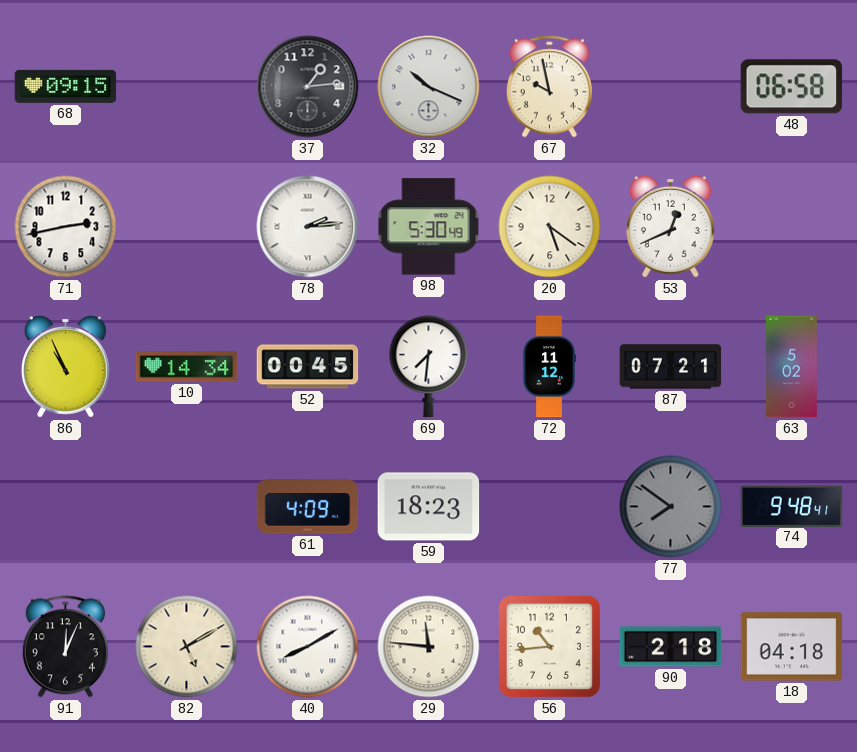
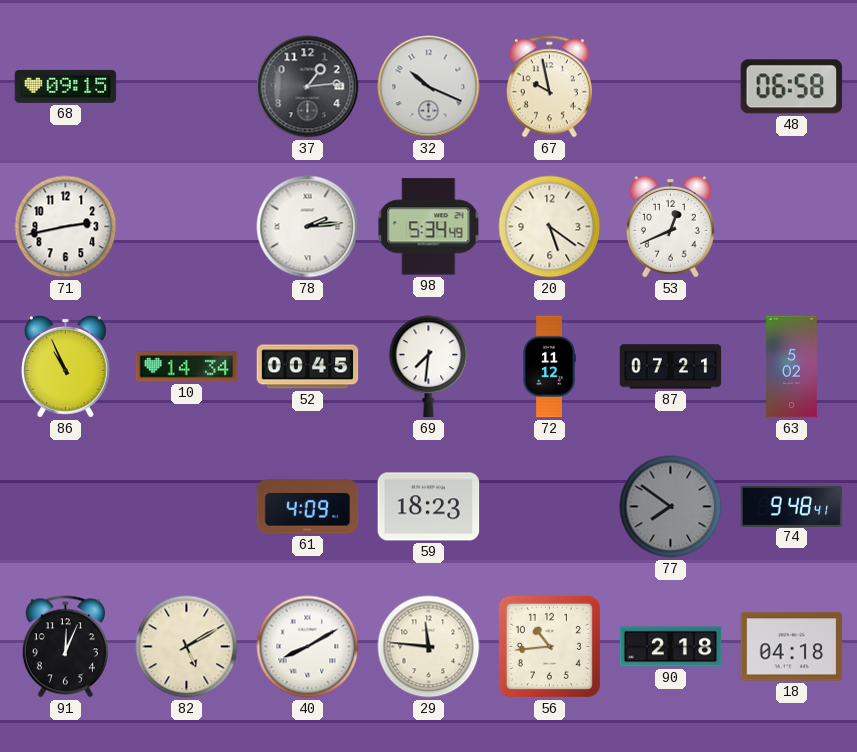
98: 5:30 -> 5:34
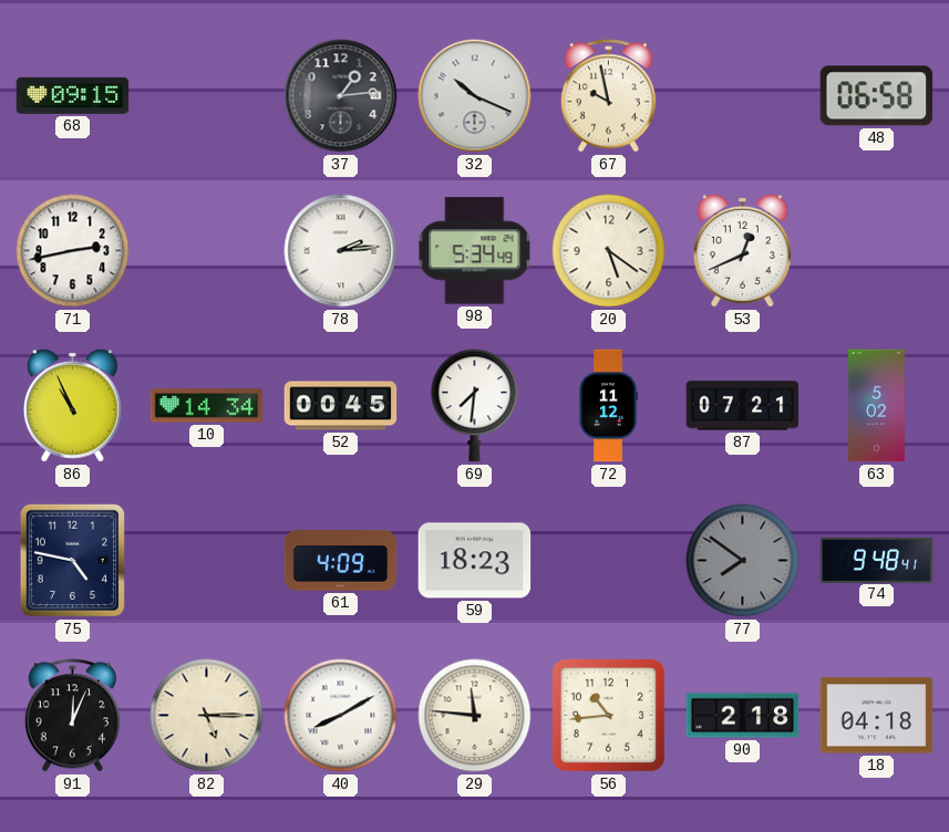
75: none -> 4:47
82: 5:10 -> 5:15
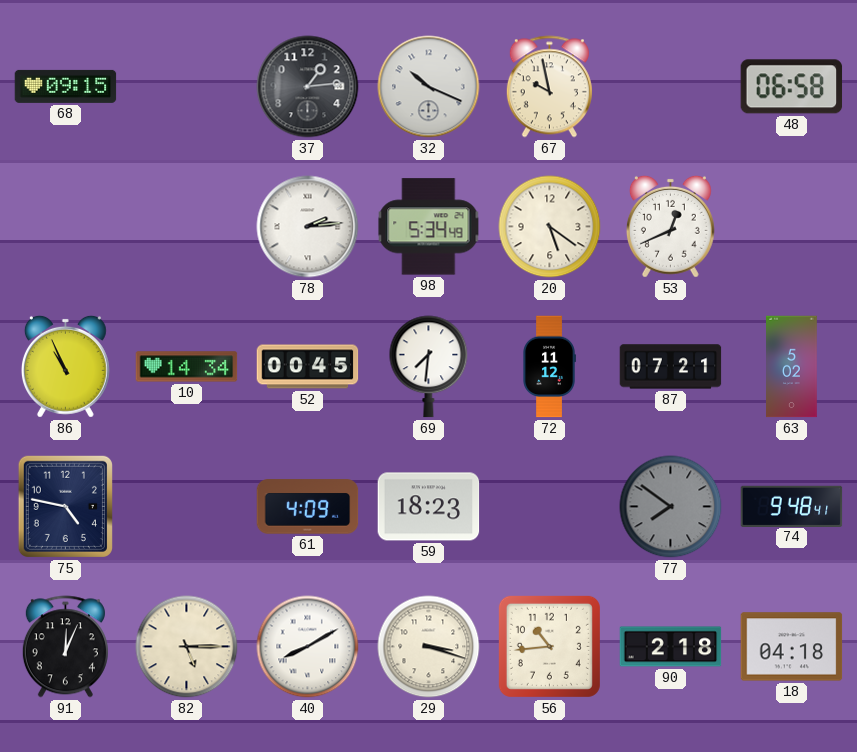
71: 2:43 -> none
29: 11:46 -> 3:18
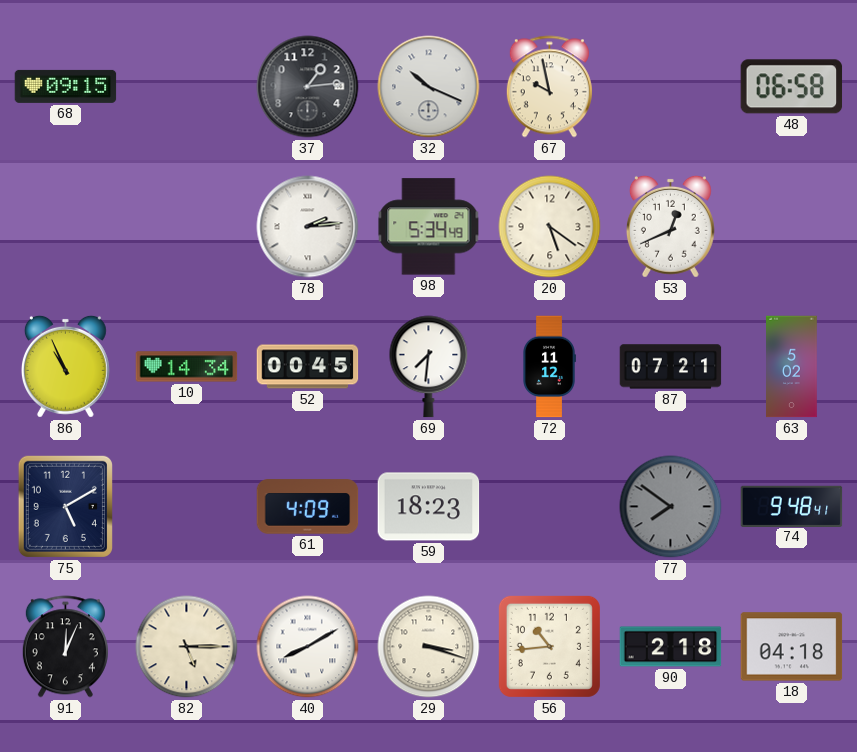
75: 4:47 -> 5:10
